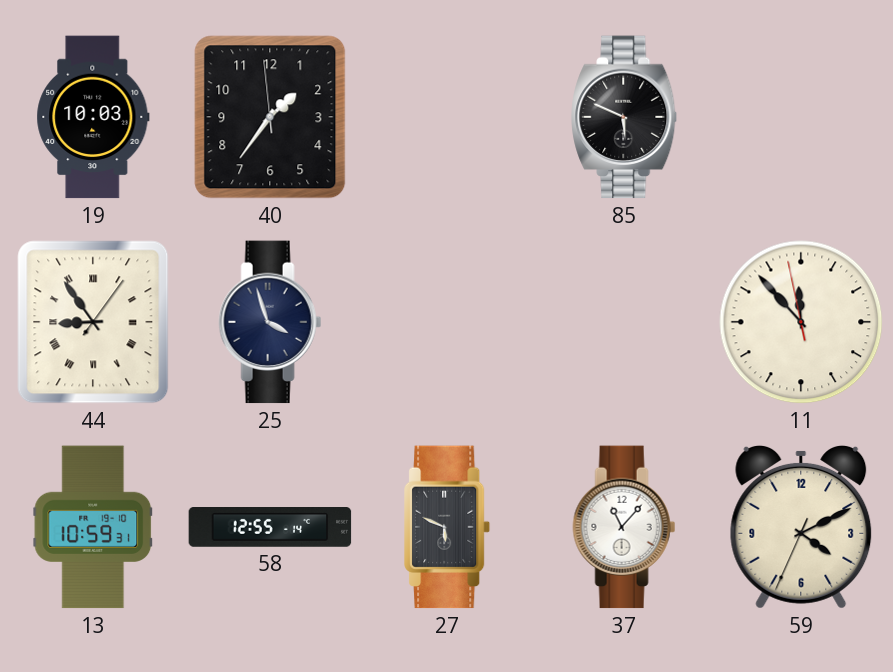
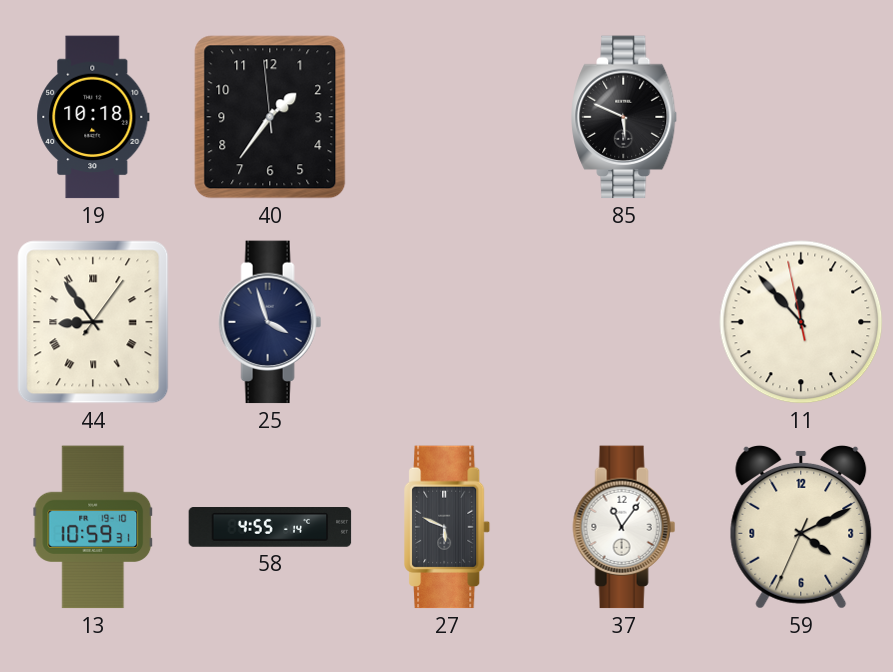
19: 10:03 -> 10:18
58: 12:55 -> 4:55
37: 11:07 -> 11:06
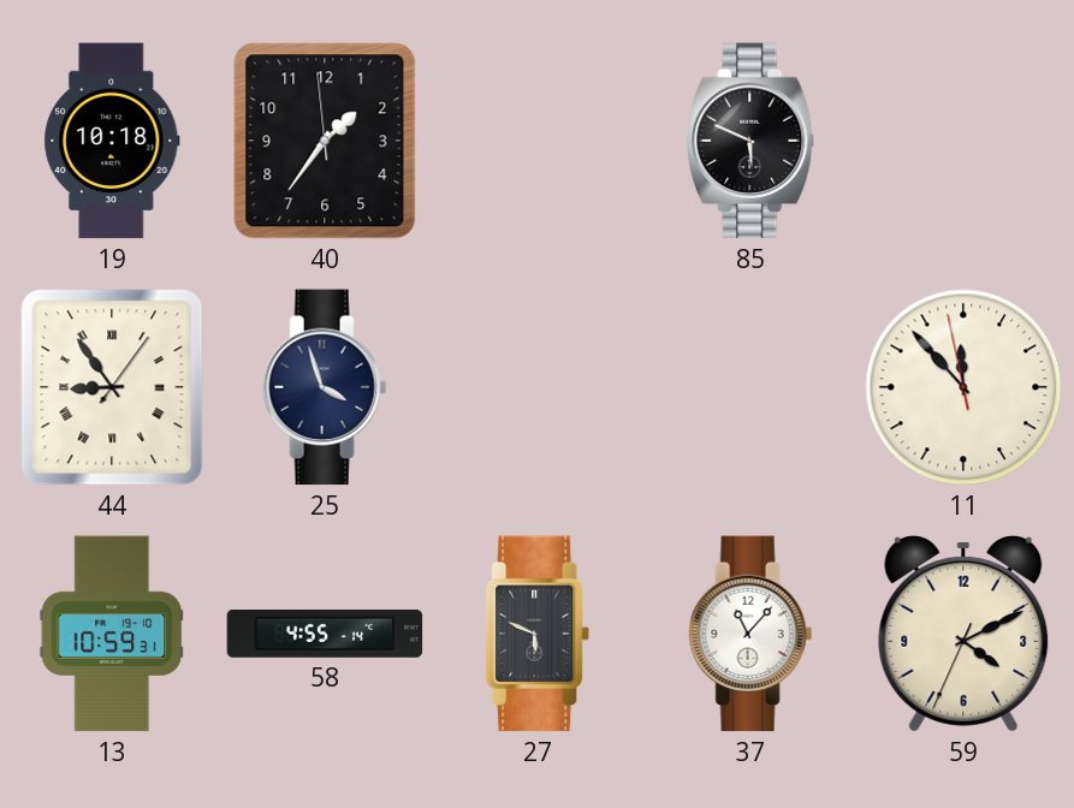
37: 11:06 -> 11:07
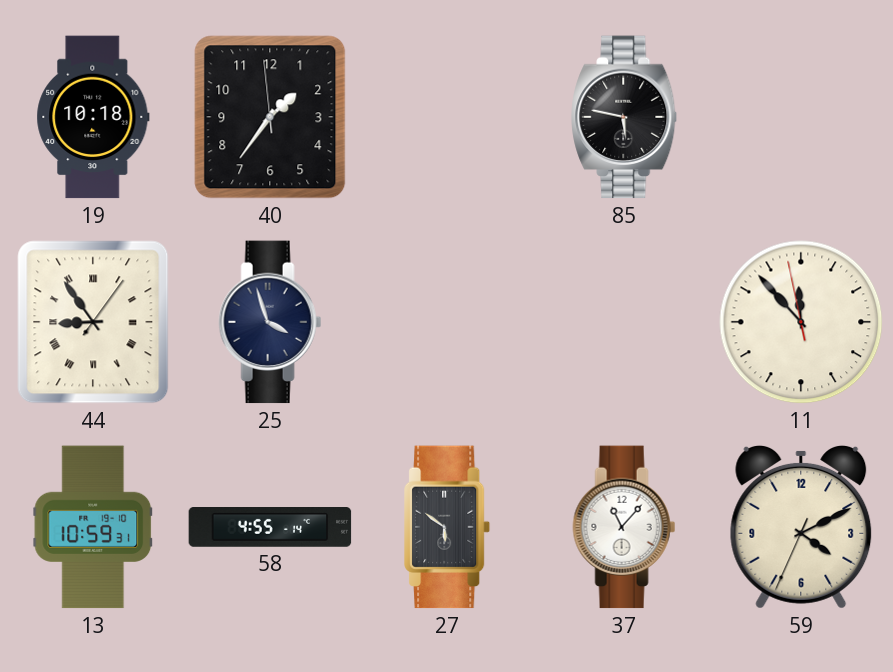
85: 5:49 -> 5:47
27: 5:49 -> 5:51
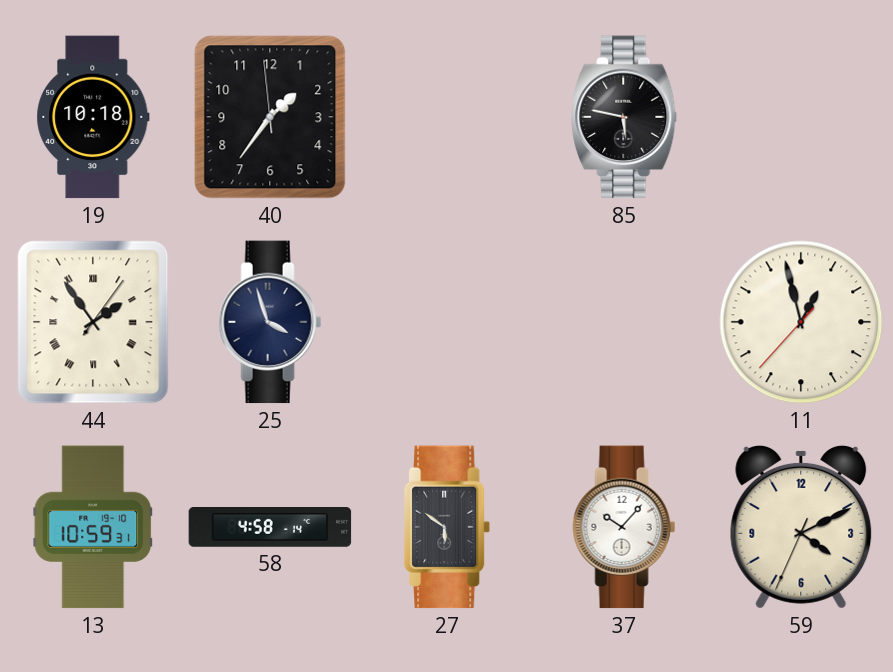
44: 8:54 -> 1:54
11: 11:52 -> 12:57
58: 4:55 -> 4:58
37: 11:07 -> 10:07
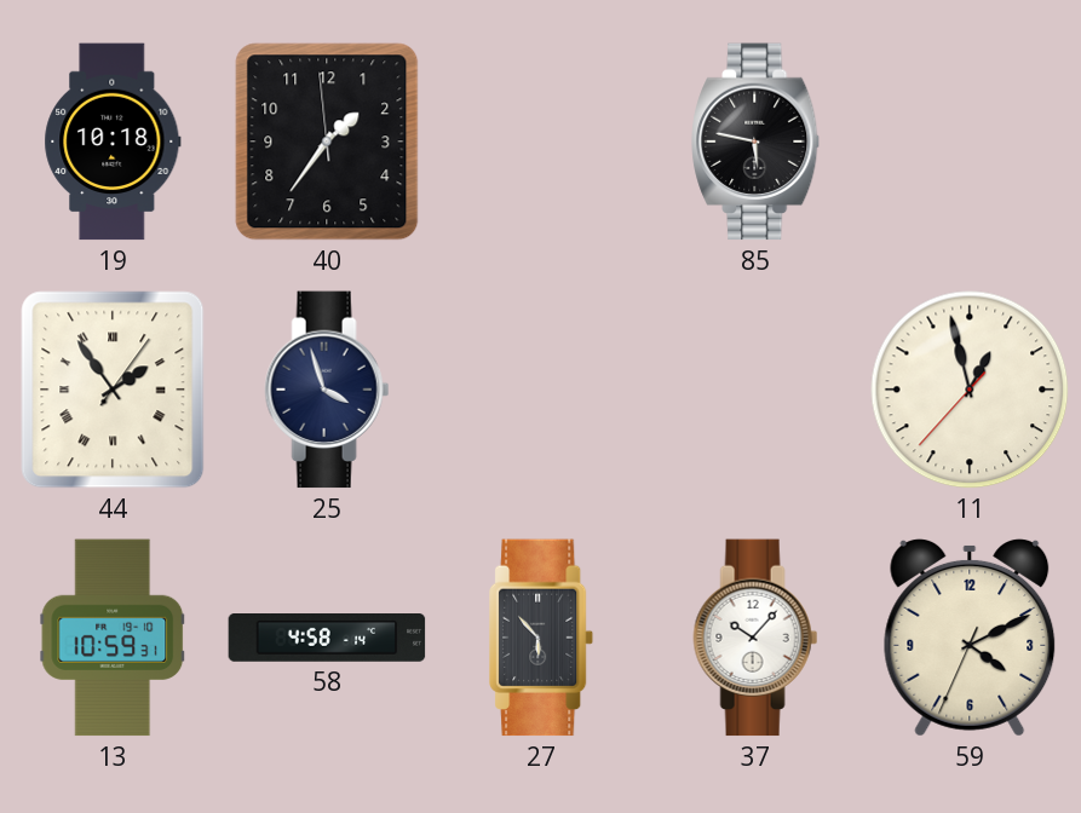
27: 5:51 -> 5:53
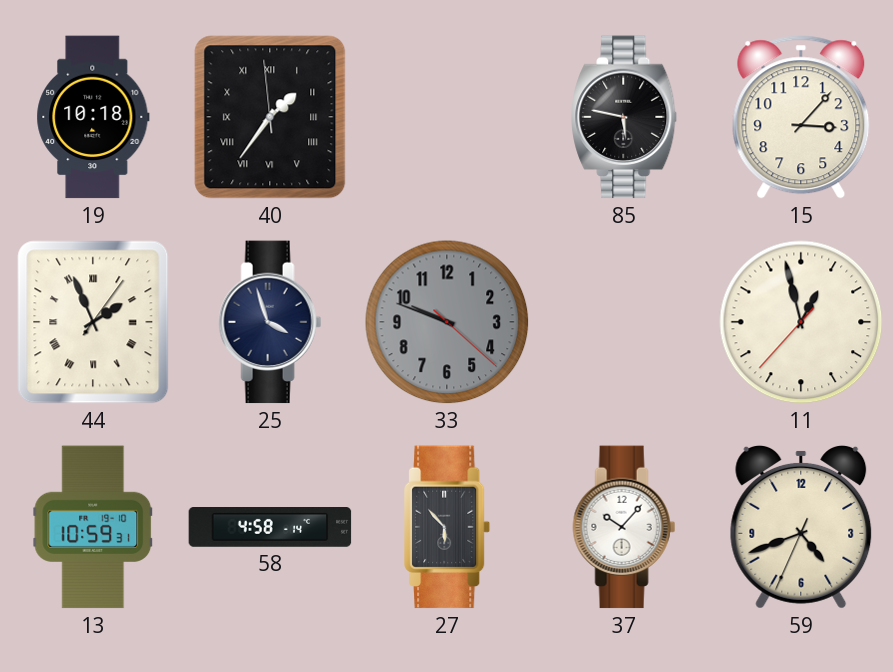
40 numerals: Arabic -> Roman
15: none -> 3:07
44: 1:54 -> 1:56
33: none -> 9:48
59: 4:10 -> 4:41
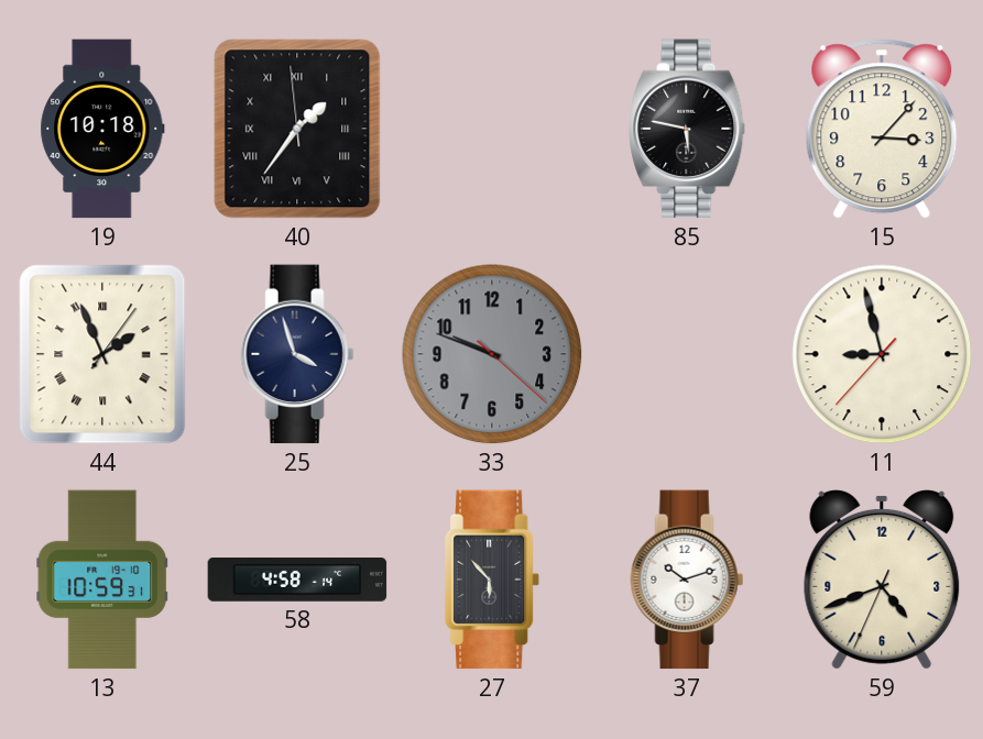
11: 12:57 -> 8:57
37: 10:07 -> 10:12
